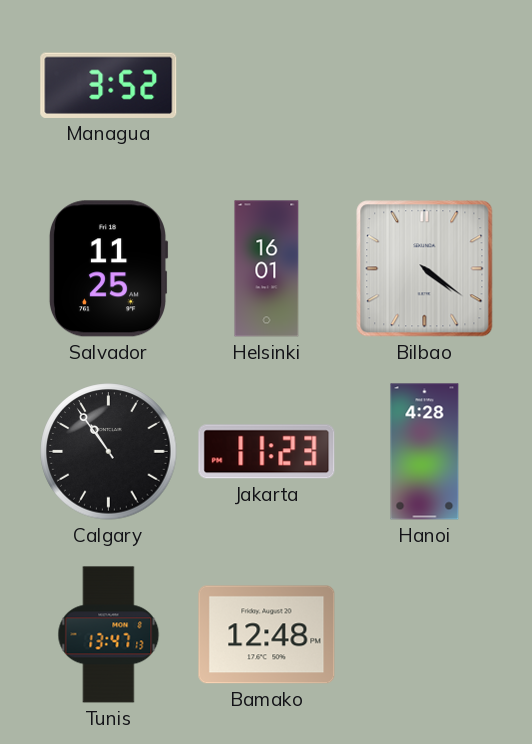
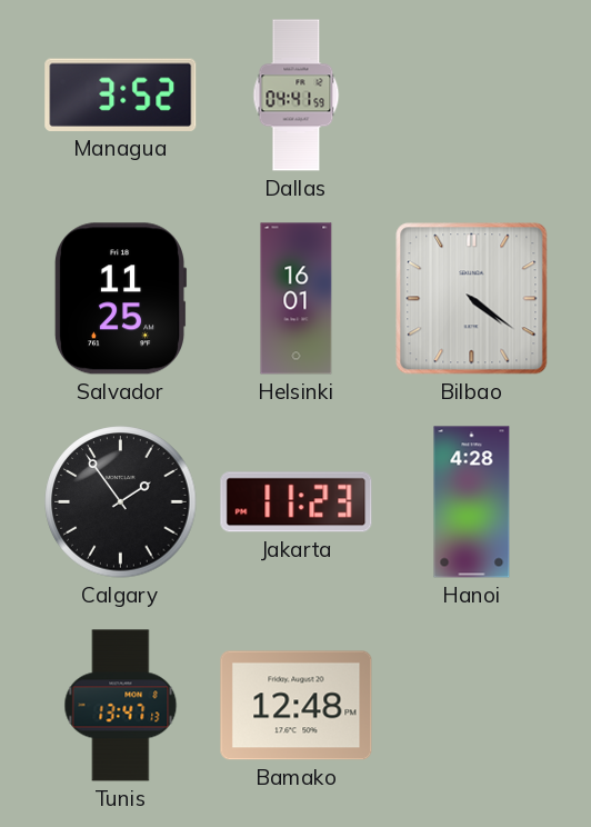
Dallas: none -> 04:41
Calgary: 10:54 -> 1:54
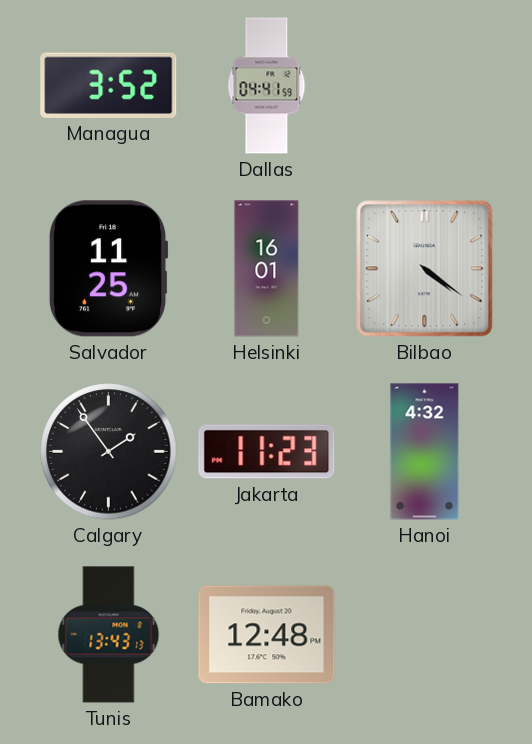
Hanoi: 4:28 -> 4:32
Tunis: 13:47 -> 13:43
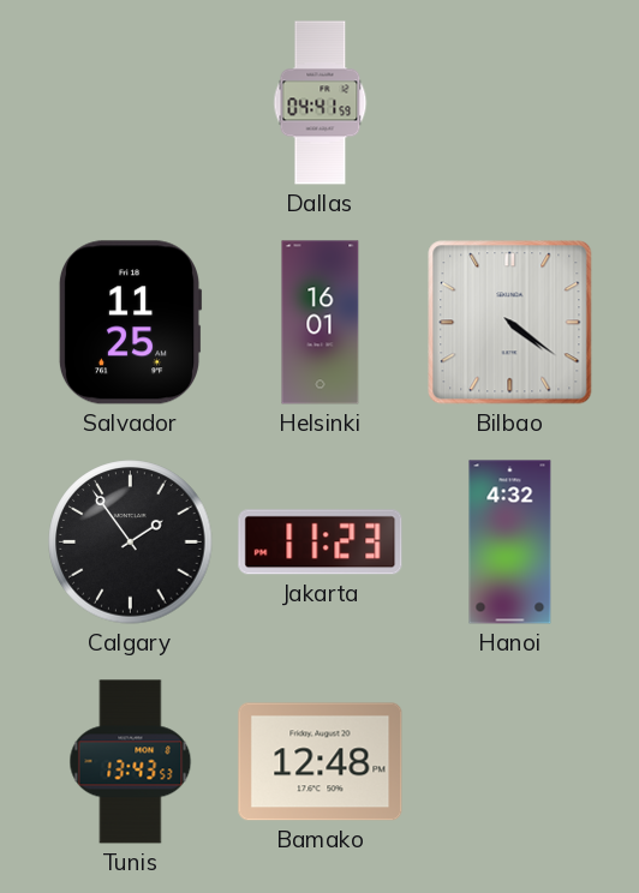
Managua: 3:52 -> none
Tunis: 13:43:13 -> 13:43:53
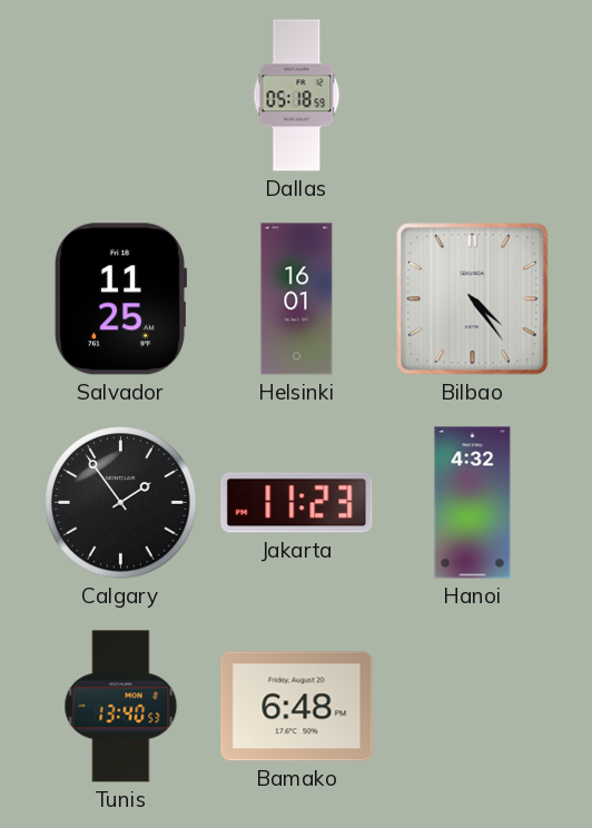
Dallas: 04:41 -> 05:18
Bilbao: 4:21 -> 4:24
Tunis: 13:43 -> 13:40
Bamako: 12:48 -> 6:48
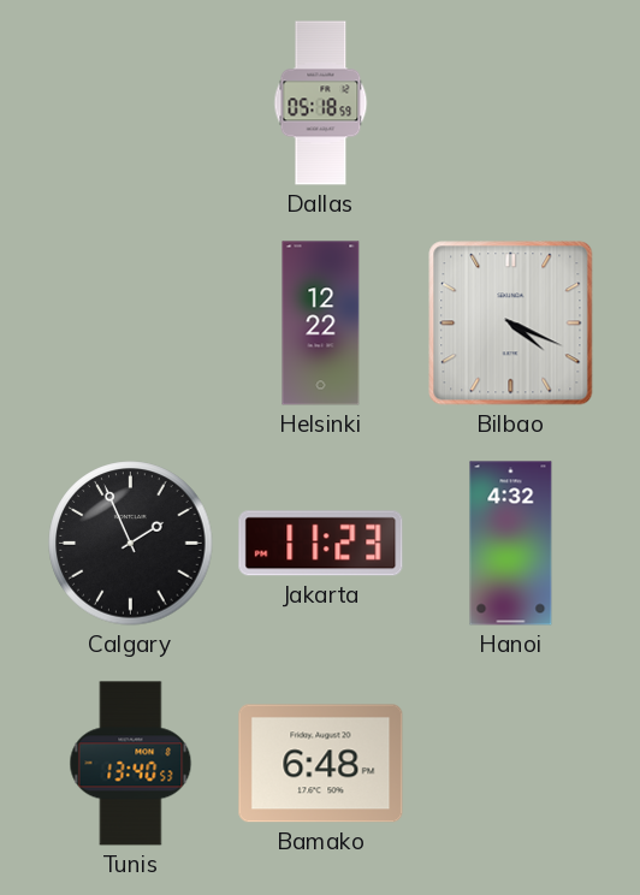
Salvador: 11:25 -> none
Helsinki: 16:01 -> 12:22
Bilbao: 4:24 -> 4:19
Calgary: 1:54 -> 1:56
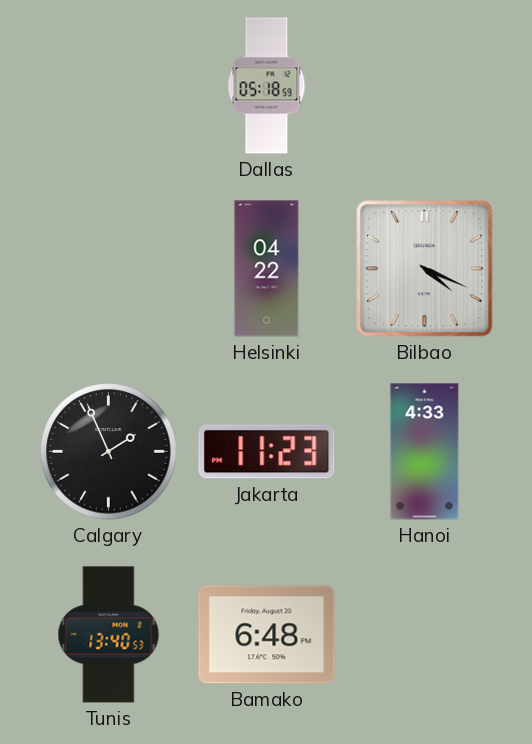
Helsinki: 12:22 -> 04:22
Hanoi: 4:32 -> 4:33
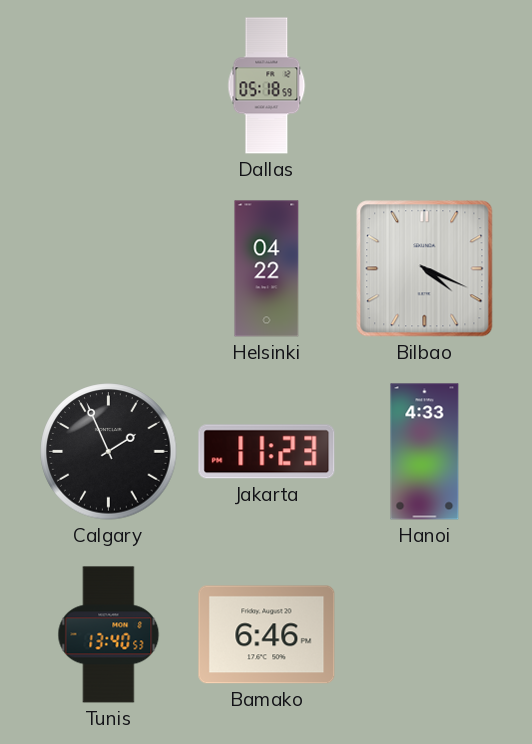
Bamako: 6:48 -> 6:46
